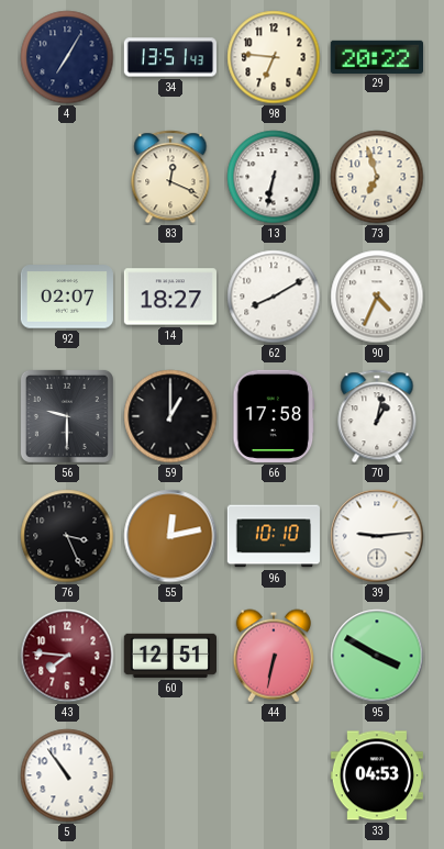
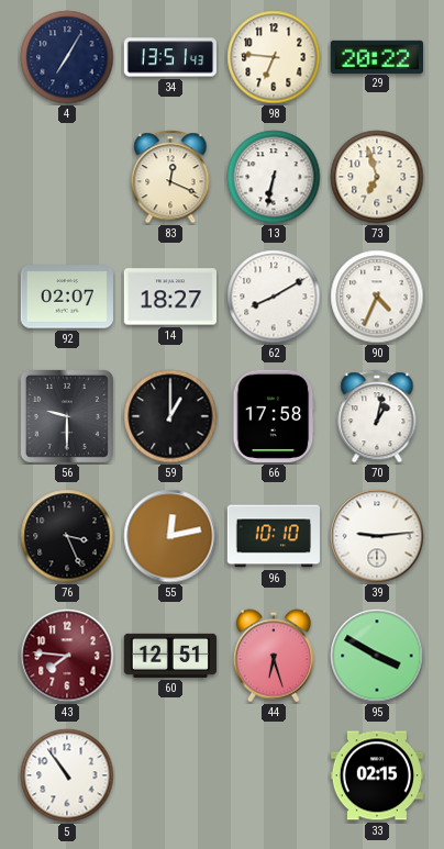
44: 6:32 -> 6:27
33: 04:53 -> 02:15
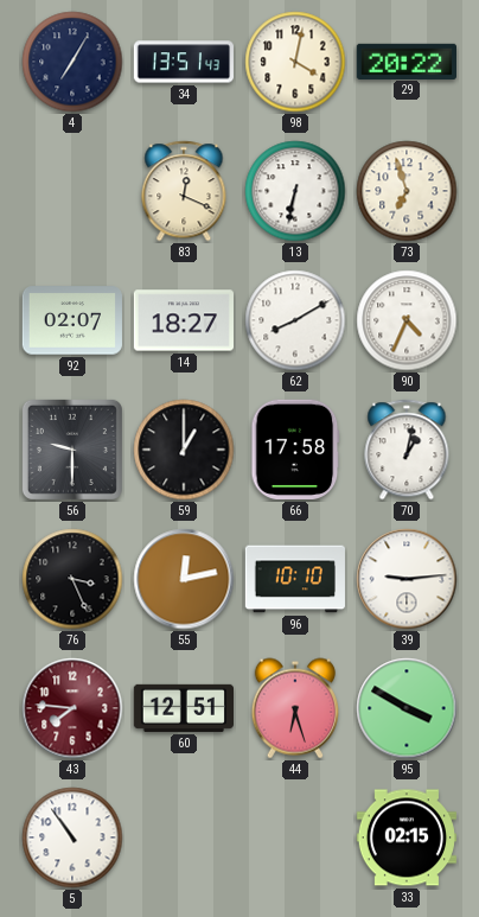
98: 6:46 -> 4:02
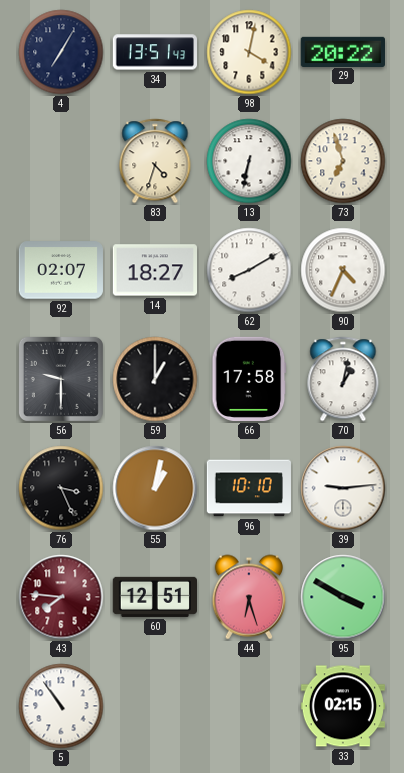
83: 12:19 -> 4:33
55: 12:13 -> 1:02
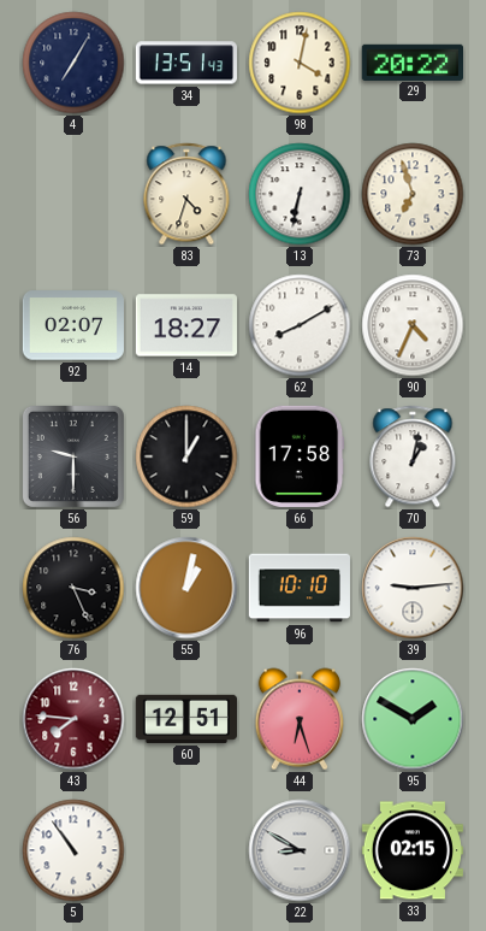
95: 3:50 -> 1:50
22: none -> 8:50
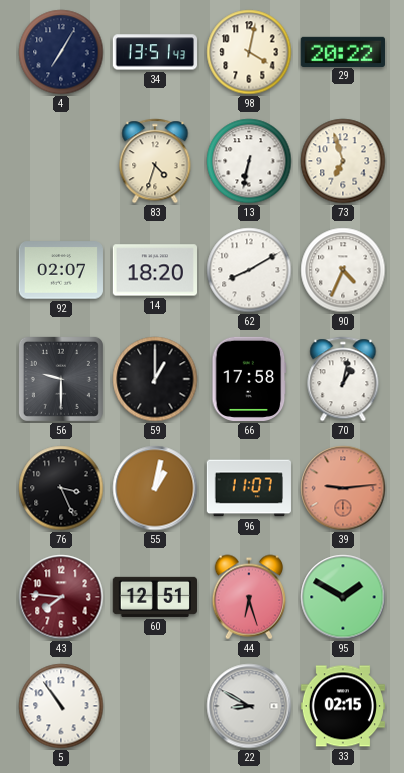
14: 18:27 -> 18:20
96: 10:10 -> 11:07
39 dial: white -> salmon
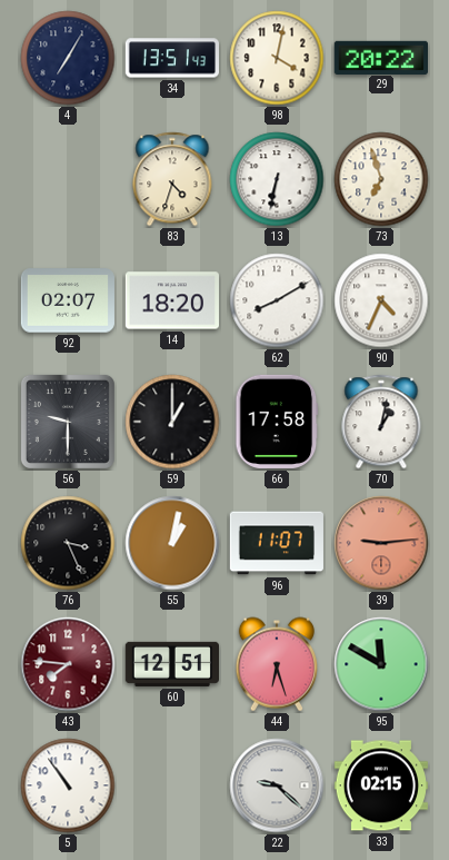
95: 1:50 -> 11:50
22: 8:50 -> 9:22
